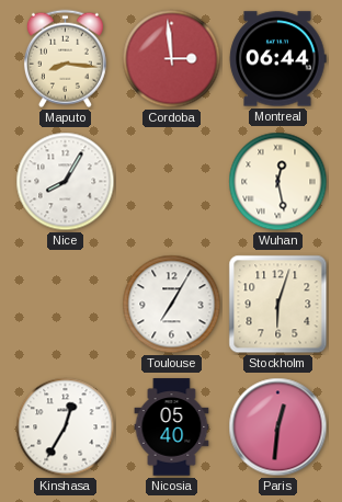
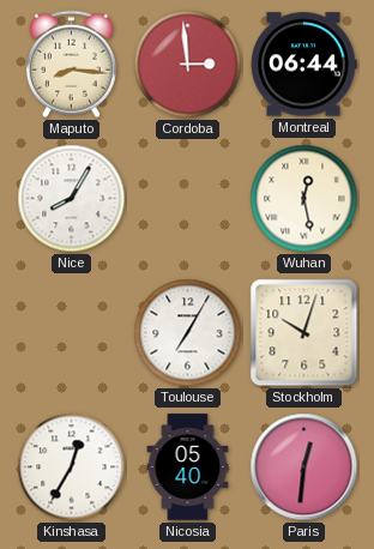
Stockholm: 6:03 -> 10:03
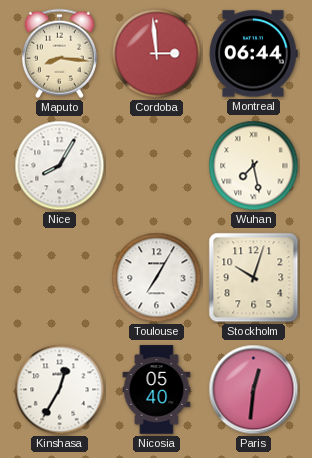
Wuhan: 12:28 -> 7:28
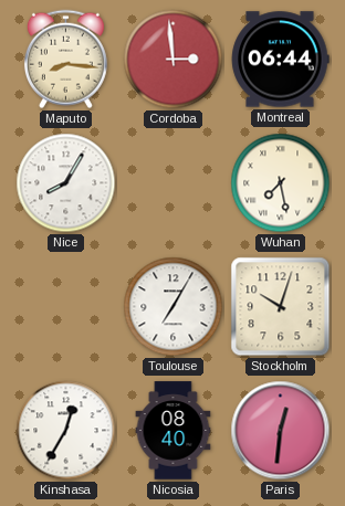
Nicosia: 05:40 -> 08:40
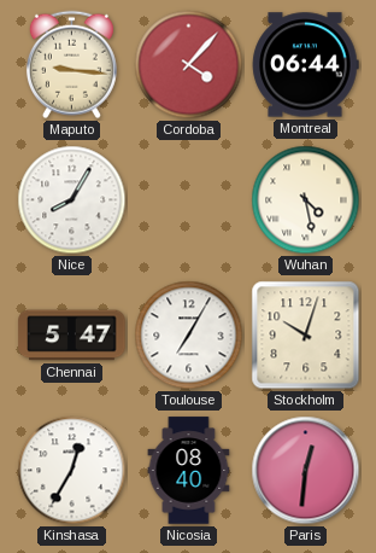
Maputo: 8:16 -> 9:16
Cordoba: 2:59 -> 4:07
Wuhan: 7:28 -> 4:28
Chennai: none -> 5:47
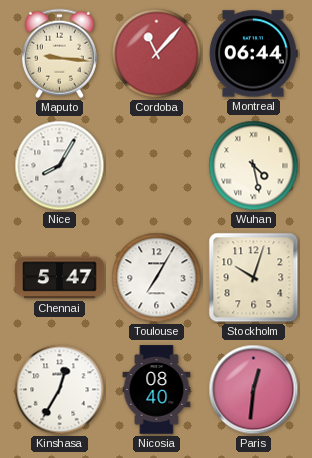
Cordoba: 4:07 -> 11:07
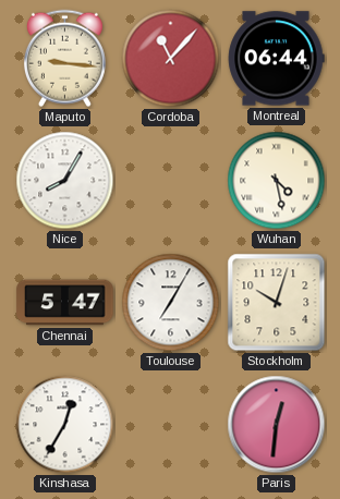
Nicosia: 08:40 -> none
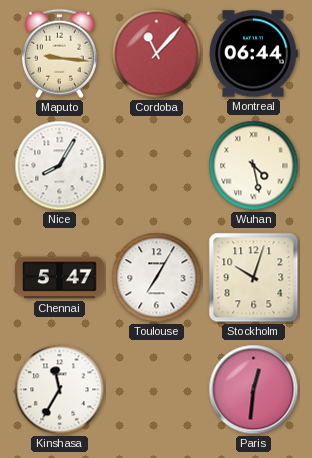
Kinshasa: 12:35 -> 11:35
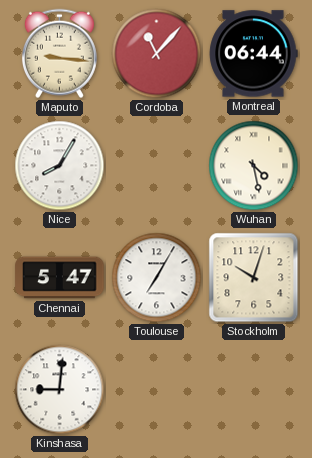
Kinshasa: 11:35 -> 9:01
Paris: 12:31 -> none
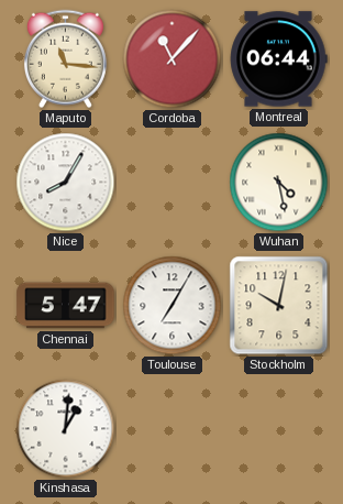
Maputo: 9:16 -> 11:16
Stockholm: 10:03 -> 10:02
Kinshasa: 9:01 -> 1:01
